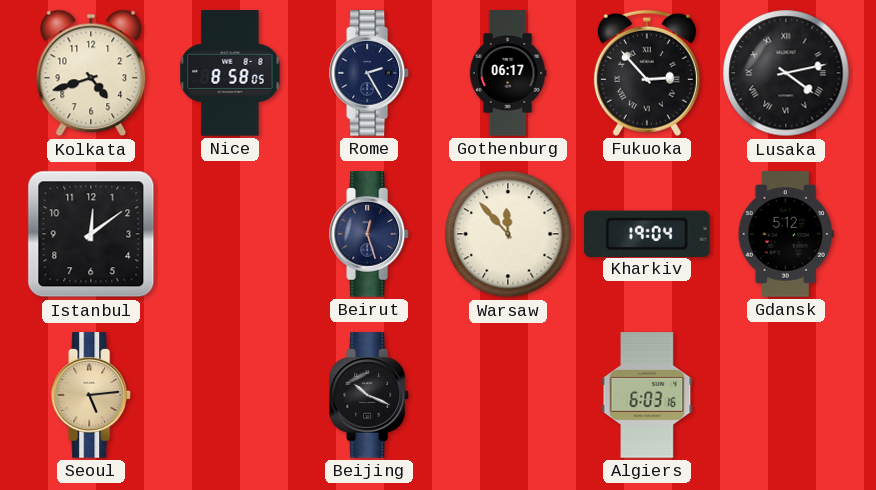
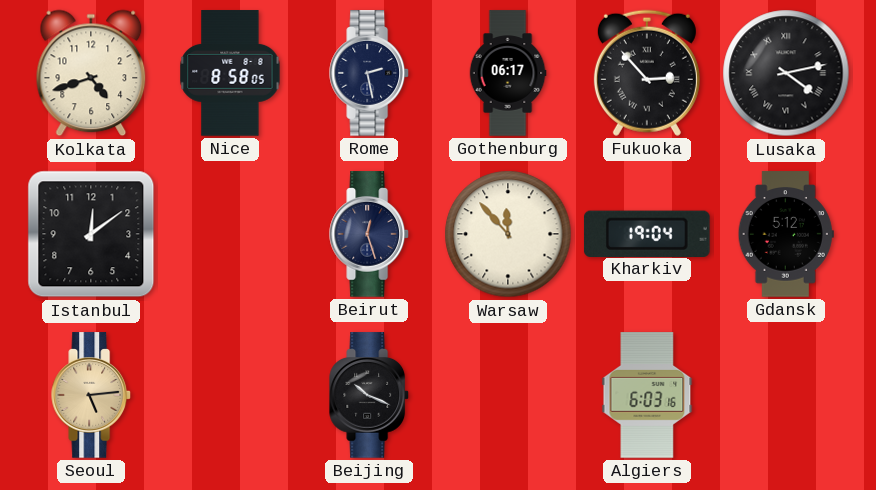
Rome: 2:25 -> 2:28
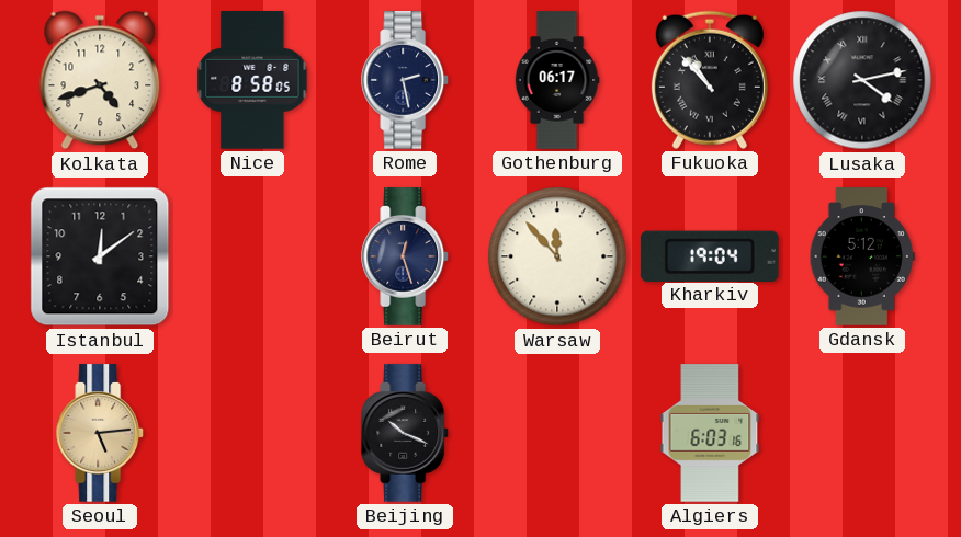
Fukuoka: 2:53 -> 10:53
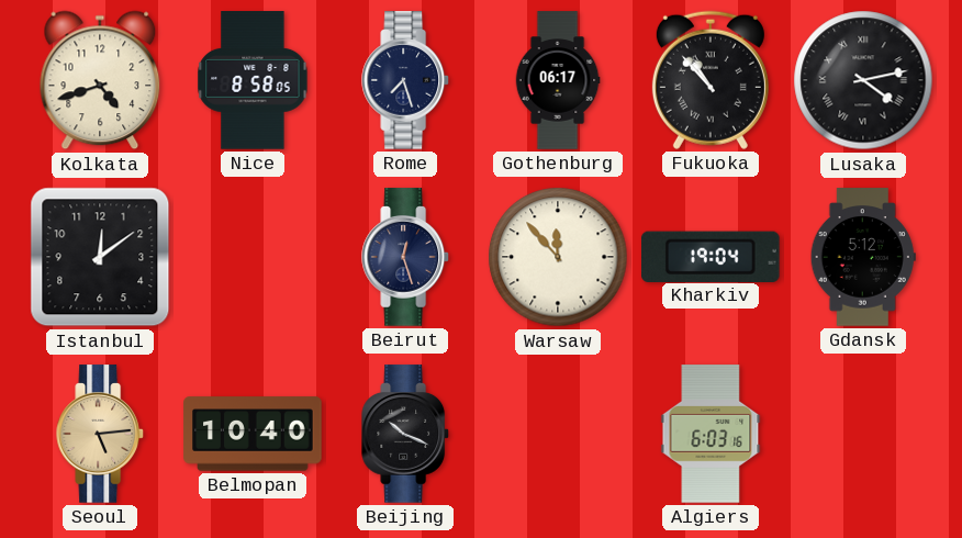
Rome: 2:28 -> 7:27
Belmopan: none -> 10:40
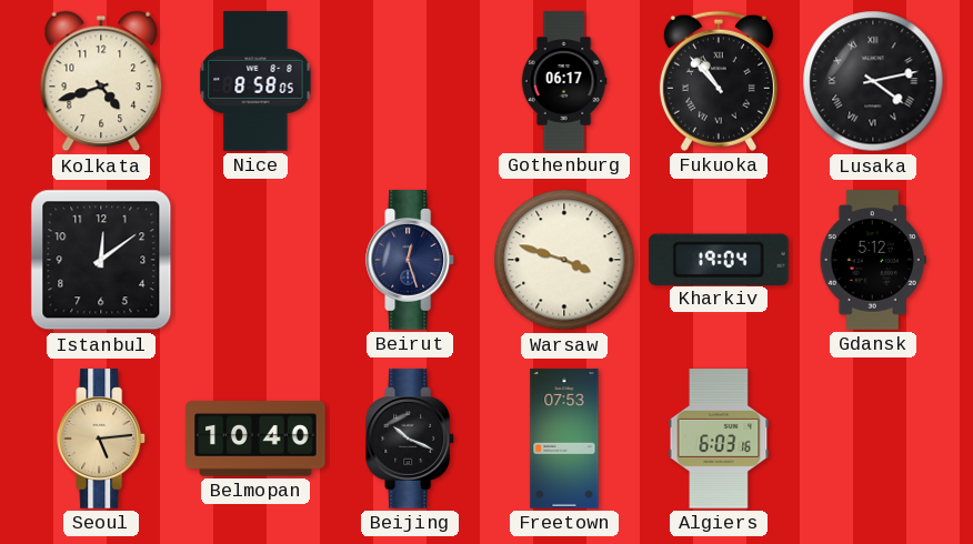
Rome: 7:27 -> none
Warsaw: 11:53 -> 3:48
Freetown: none -> 07:53
